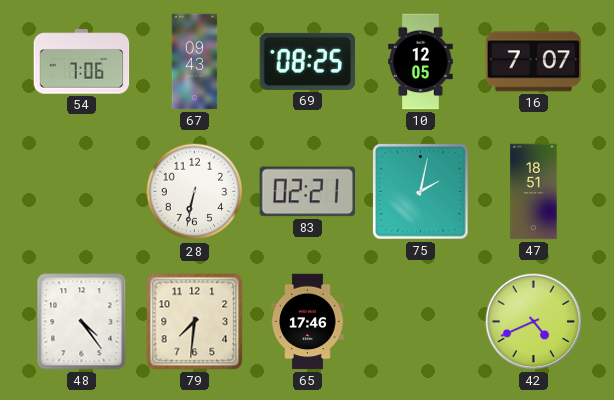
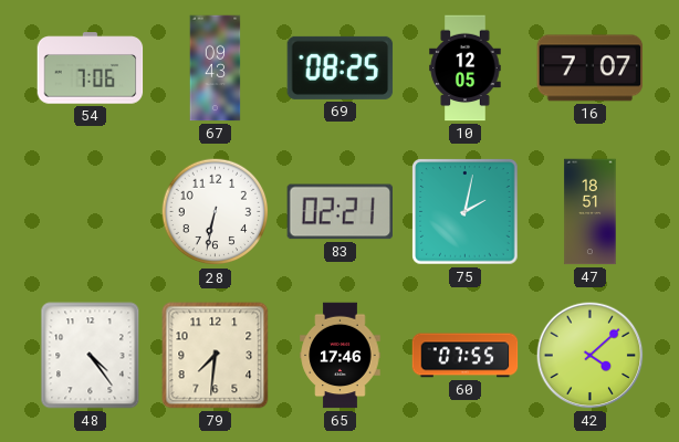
60: none -> 07:55
42: 4:41 -> 4:08
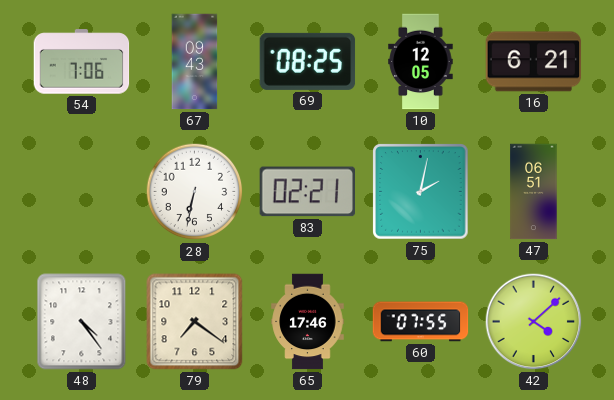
16: 7:07 -> 6:21
47: 18:51 -> 06:51
79: 7:31 -> 7:21
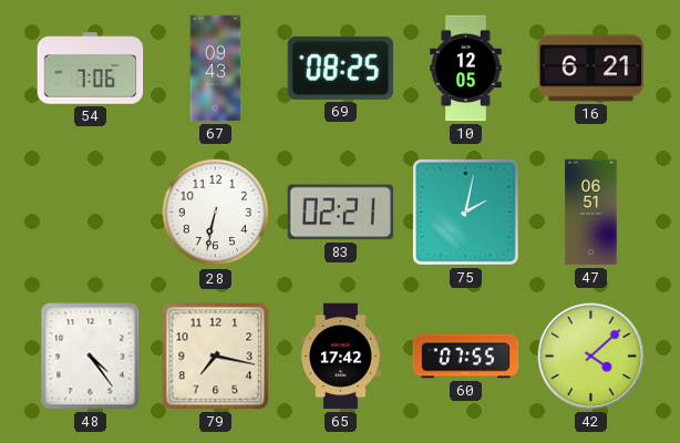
79: 7:21 -> 7:17
65: 17:46 -> 17:42
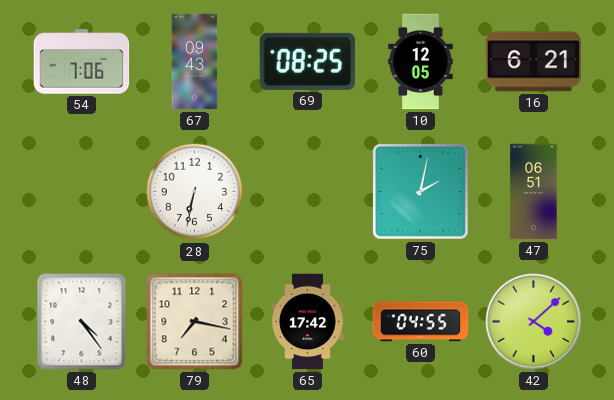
83: 02:21 -> none
60: 07:55 -> 04:55
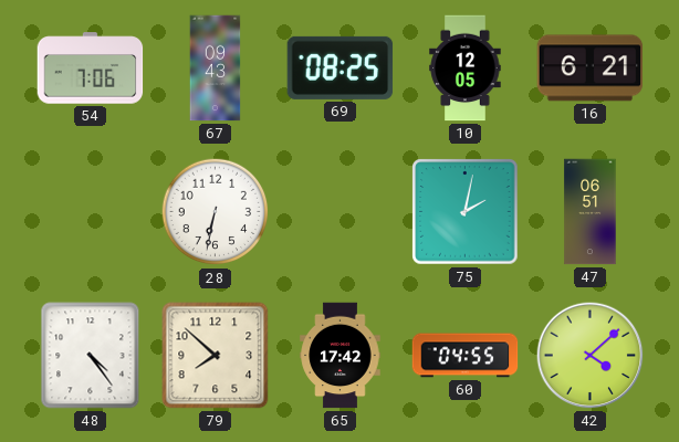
79: 7:17 -> 7:52
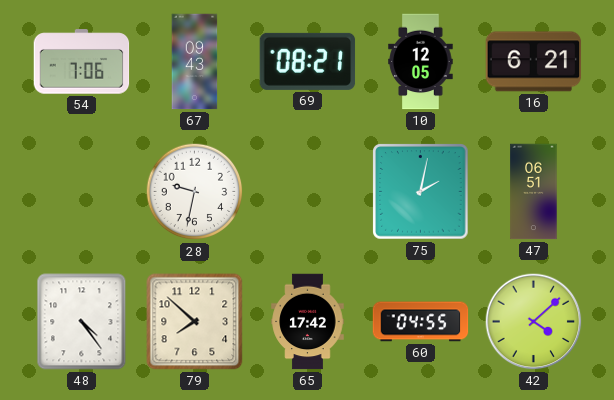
69: 08:25 -> 08:21
28: 6:32 -> 9:32
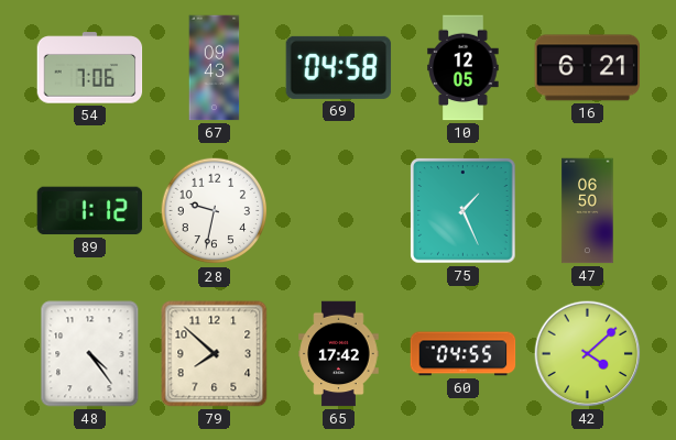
69: 08:21 -> 04:58
89: none -> 1:12
75: 2:02 -> 1:26
47: 06:51 -> 06:50
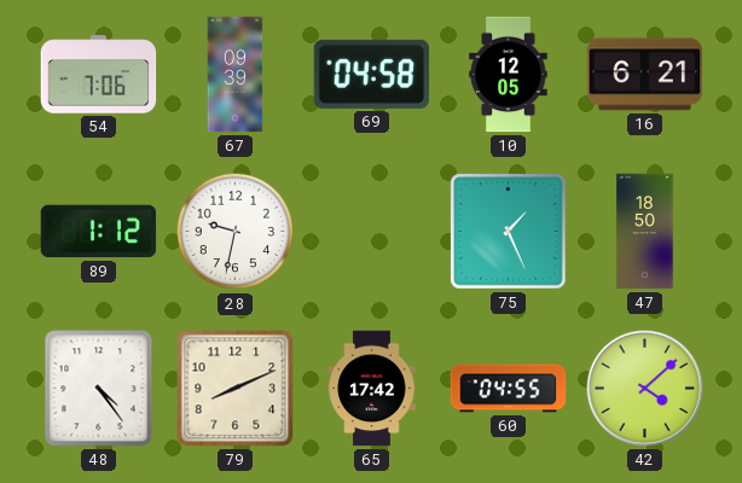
67: 09:43 -> 09:39
47: 06:50 -> 18:50
79: 7:52 -> 8:11
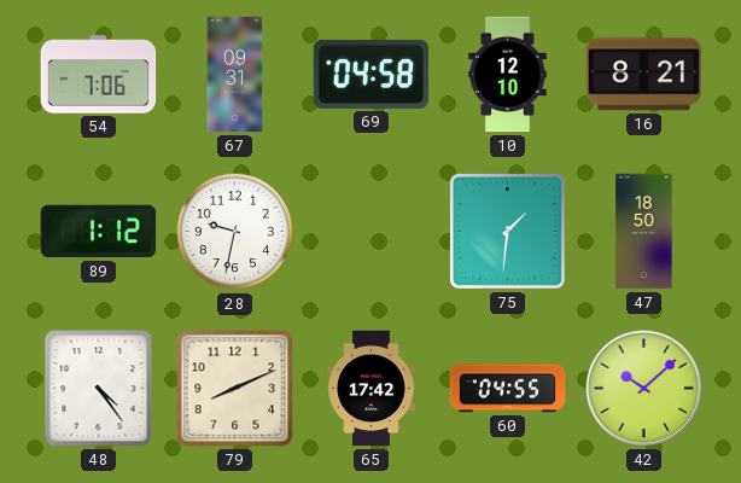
67: 09:39 -> 09:31
10: 12:05 -> 12:10
16: 6:21 -> 8:21
75: 1:26 -> 1:31
42: 4:08 -> 10:08
